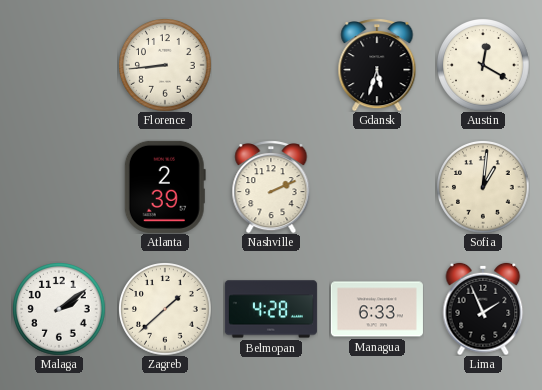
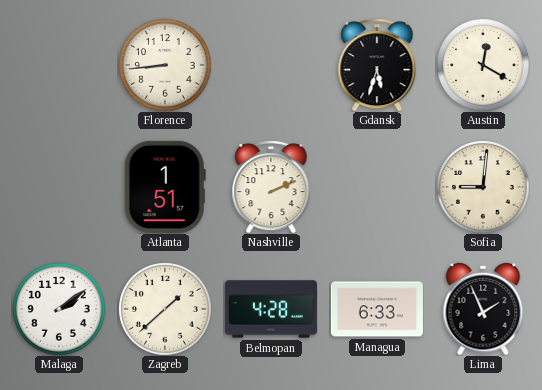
Atlanta: 2:39 -> 1:51
Sofia: 1:01 -> 9:01
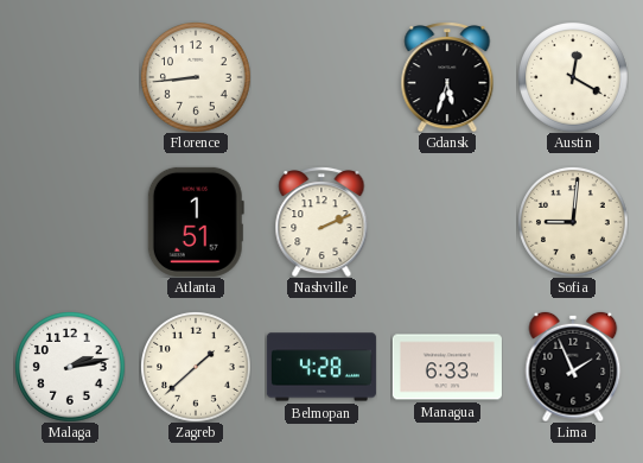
Malaga: 2:09 -> 2:13
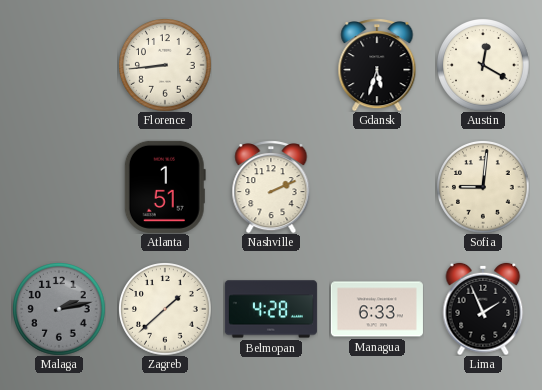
Malaga dial: white -> grey
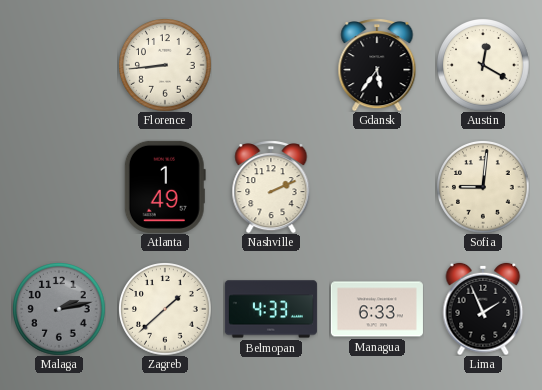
Gdansk: 5:33 -> 5:36
Atlanta: 1:51 -> 1:49
Belmopan: 4:28 -> 4:33
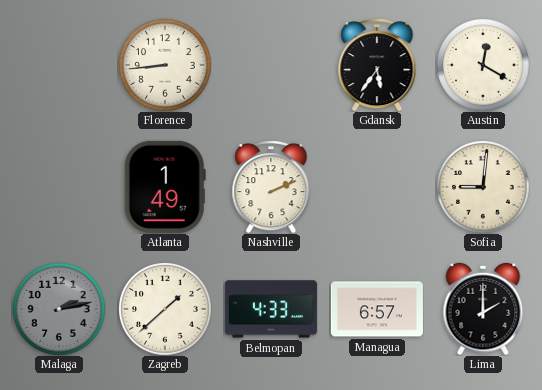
Managua: 6:33 -> 6:57
Lima: 1:56 -> 2:00
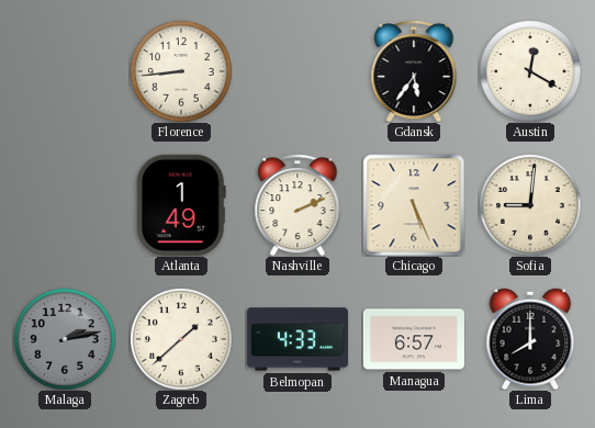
Chicago: none -> 5:26
Lima: 2:00 -> 8:00
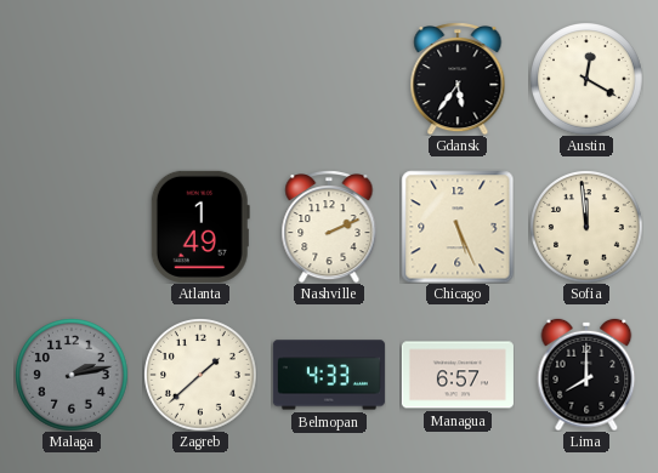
Florence: 8:44 -> none
Sofia: 9:01 -> 11:59
